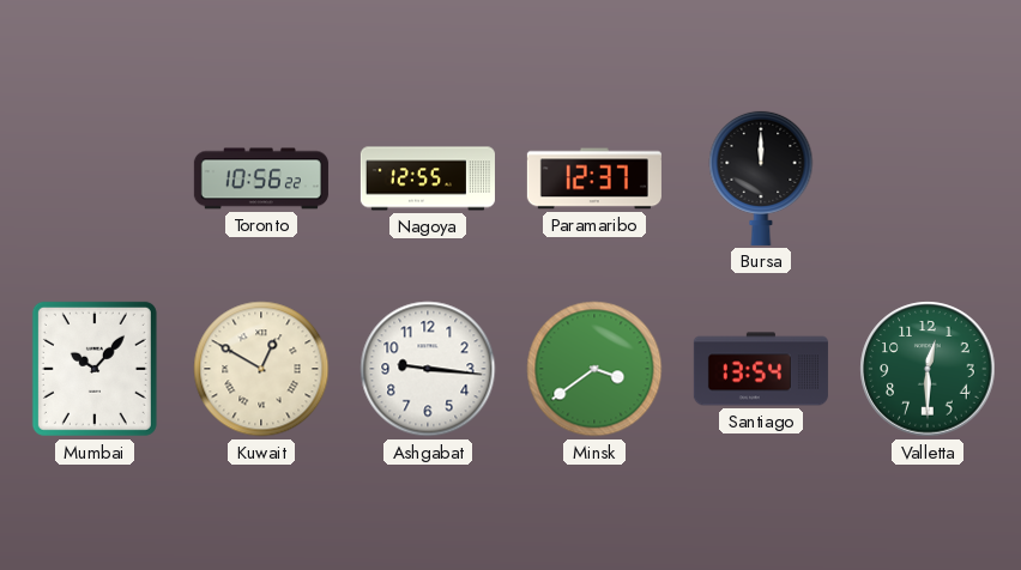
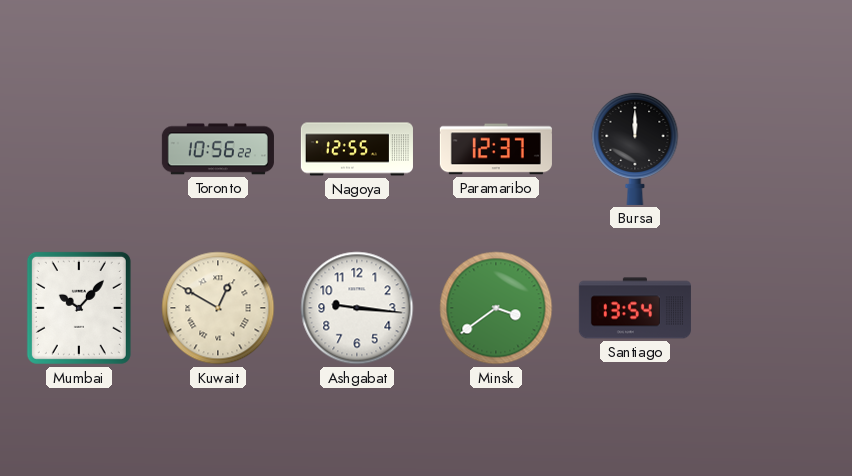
Valletta: 12:30 -> none
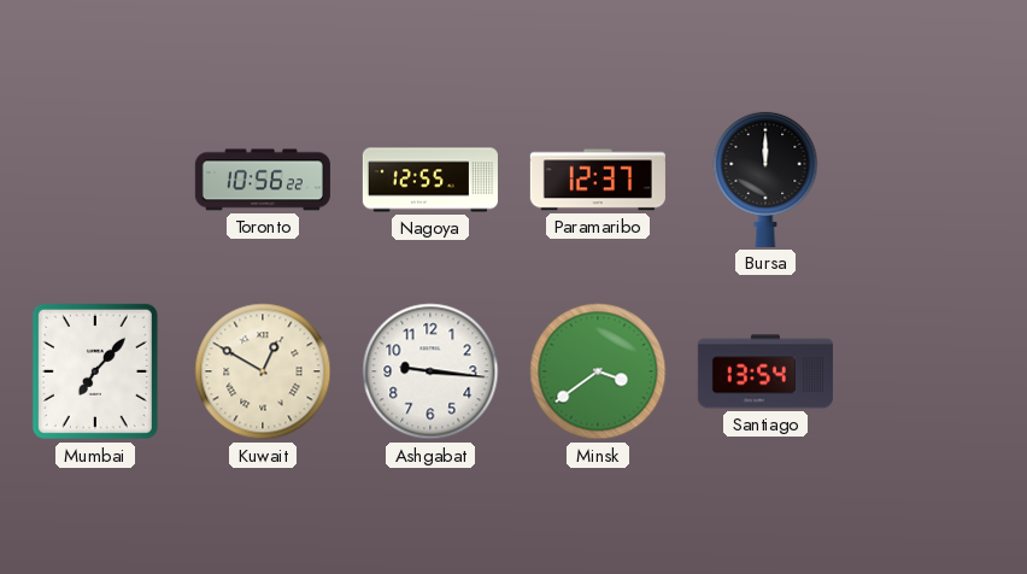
Mumbai: 10:07 -> 7:07
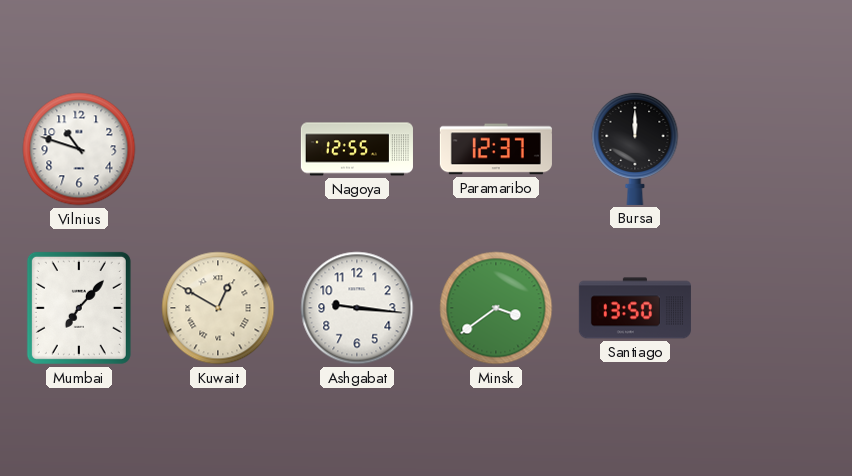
Vilnius: none -> 10:48
Toronto: 10:56 -> none
Santiago: 13:54 -> 13:50
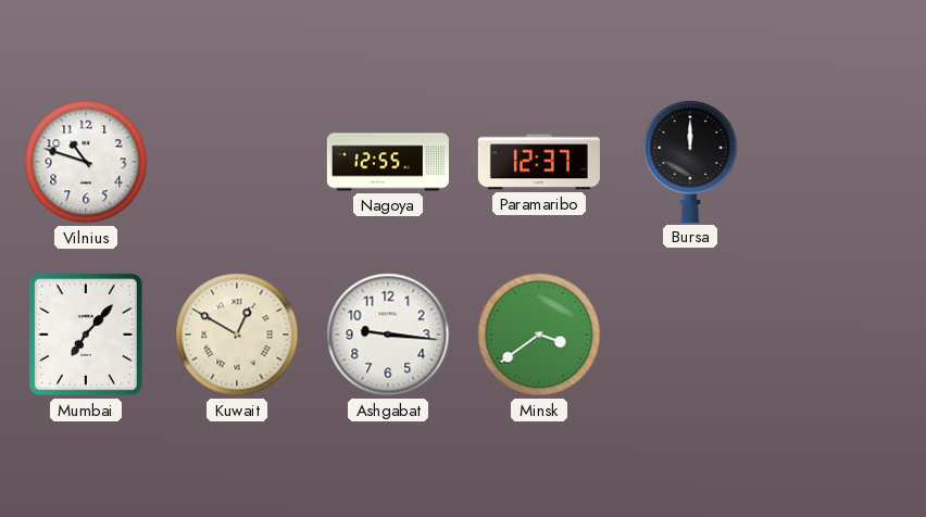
Santiago: 13:50 -> none
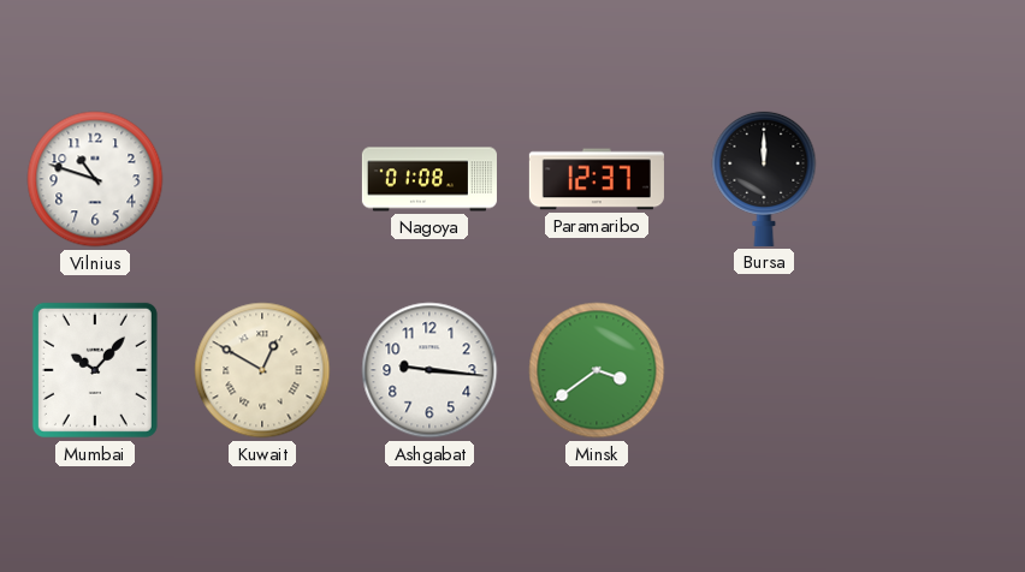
Nagoya: 12:55 -> 01:08
Mumbai: 7:07 -> 10:07
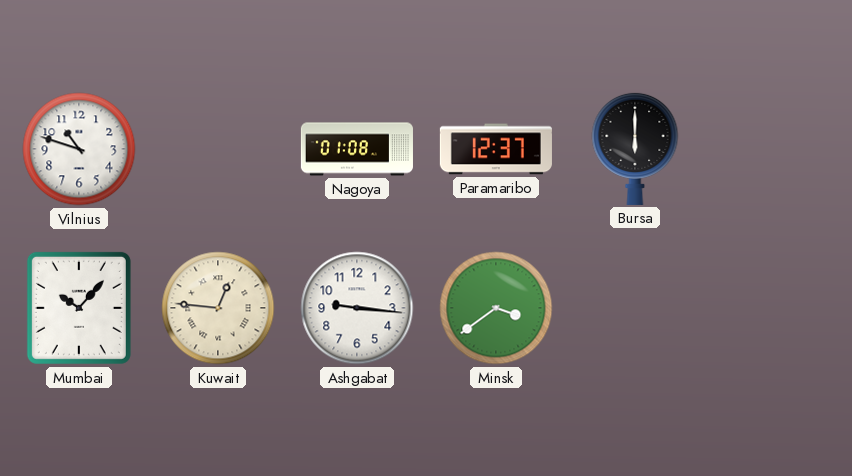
Bursa: 12:00 -> 6:00
Kuwait: 12:50 -> 12:46
